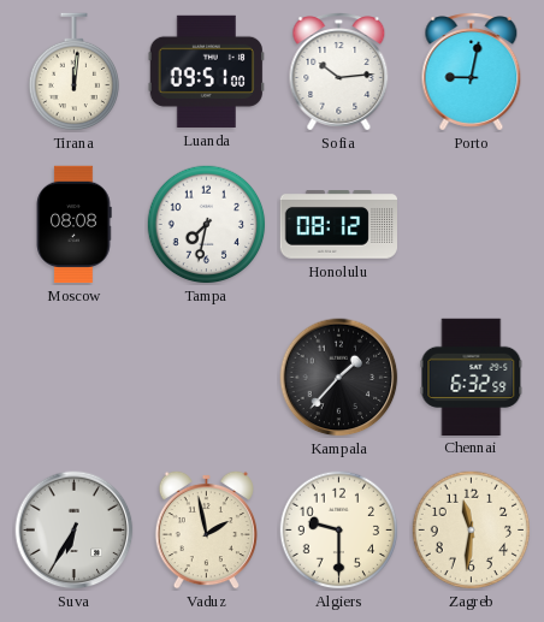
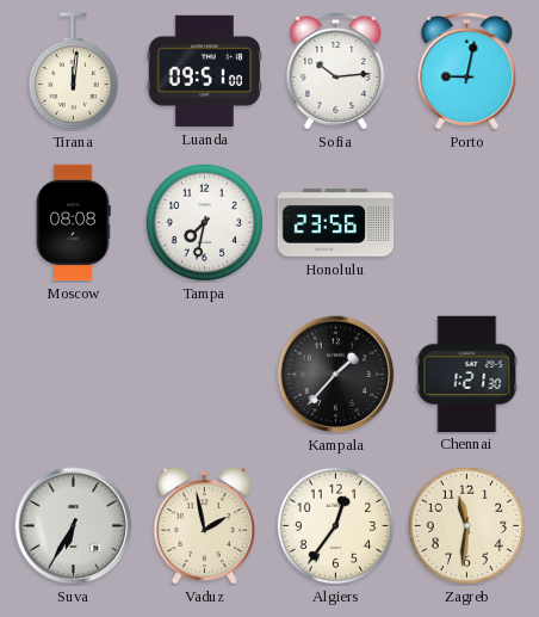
Honolulu: 08:12 -> 23:56
Chennai: 6:32 -> 1:21
Algiers: 9:30 -> 12:36
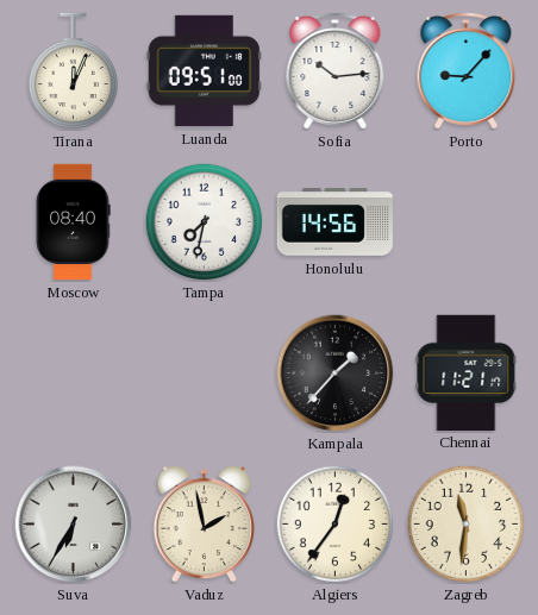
Tirana: 12:01 -> 12:04
Porto: 9:02 -> 9:07
Moscow: 08:08 -> 08:40
Honolulu: 23:56 -> 14:56
Chennai: 1:21 -> 11:21
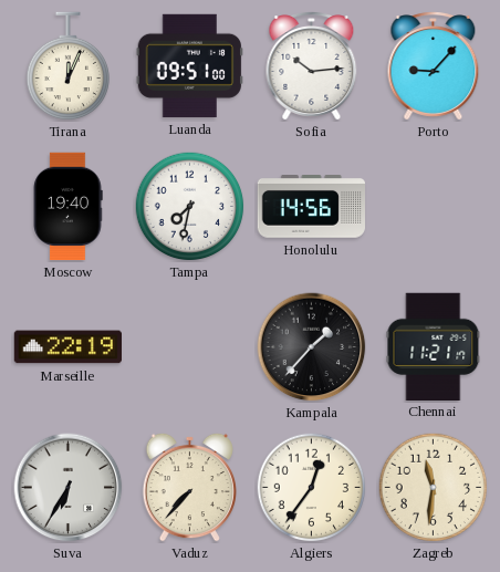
Moscow: 08:40 -> 19:40
Marseille: none -> 22:19
Vaduz: 1:58 -> 7:37
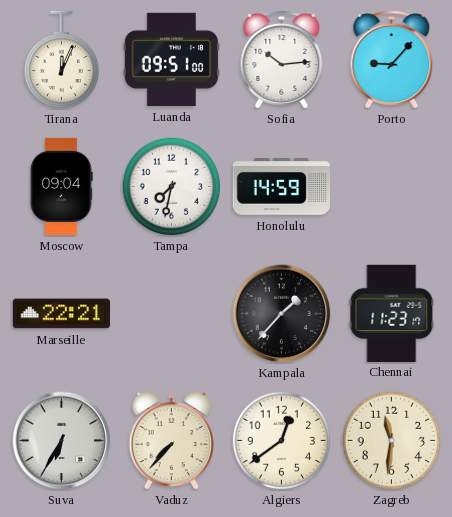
Moscow: 19:40 -> 09:04
Honolulu: 14:56 -> 14:59
Marseille: 22:19 -> 22:21
Chennai: 11:21 -> 11:23
Algiers: 12:36 -> 12:39
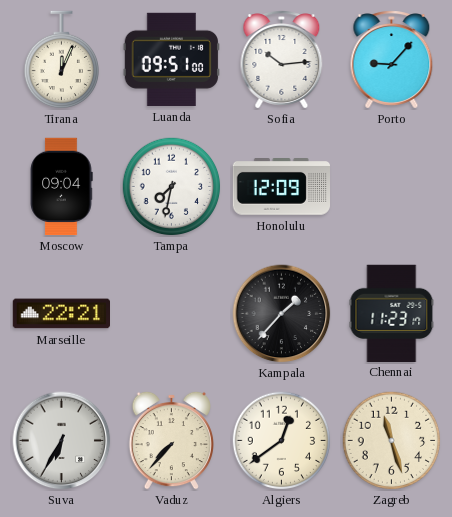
Honolulu: 14:59 -> 12:09
Zagreb: 11:31 -> 11:27
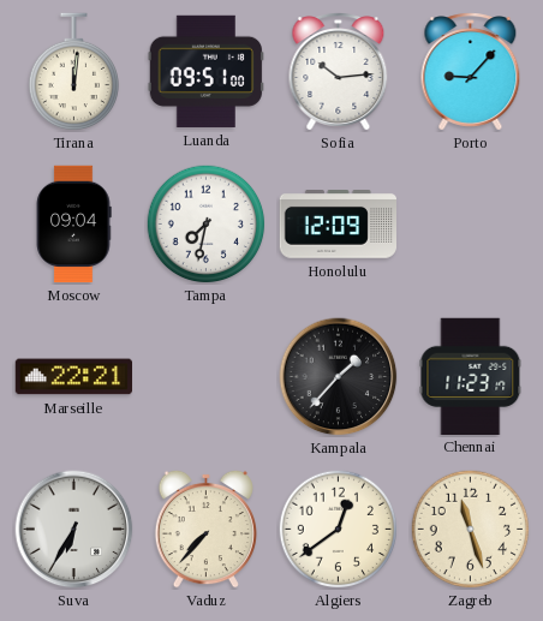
Tirana: 12:04 -> 12:01
